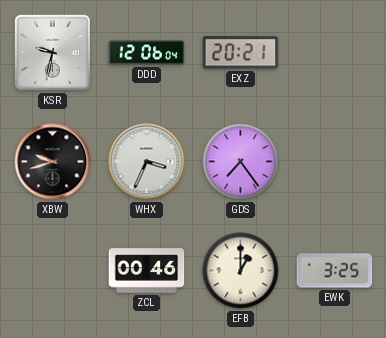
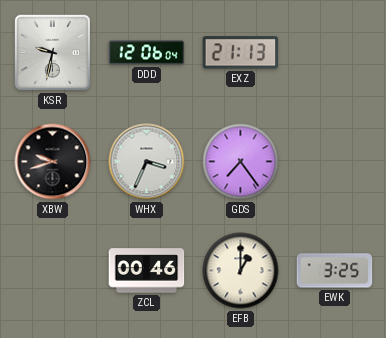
EXZ: 20:21 -> 21:13
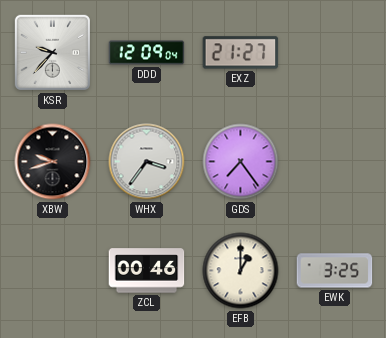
KSR: 9:32 -> 9:37
DDD: 12:06 -> 12:09
EXZ: 21:13 -> 21:27
WHX: 3:34 -> 3:36
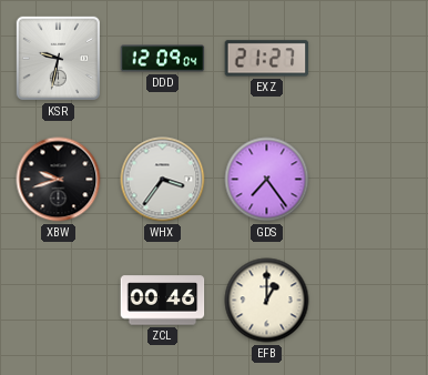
KSR: 9:37 -> 9:32
EWK: 3:25 -> none
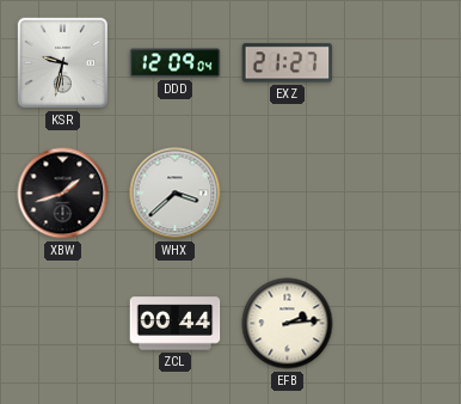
XBW: 9:42 -> 1:42
WHX: 3:36 -> 3:38
GDS: 7:24 -> none
ZCL: 00:46 -> 00:44
EFB: 1:00 -> 2:14
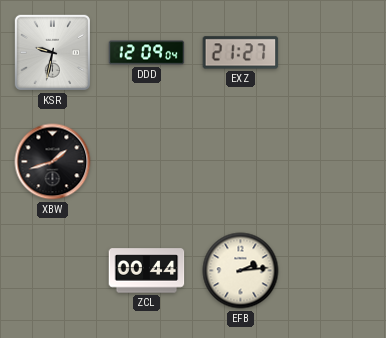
WHX: 3:38 -> none
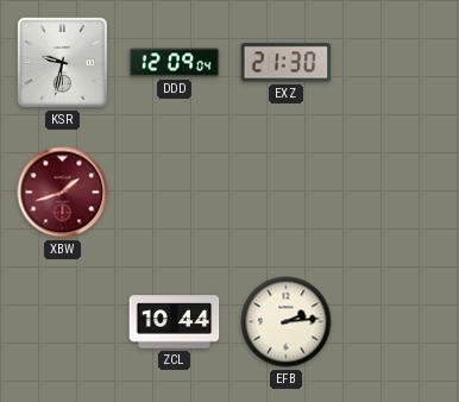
EXZ: 21:27 -> 21:30
XBW dial: black -> burgundy
ZCL: 00:44 -> 10:44
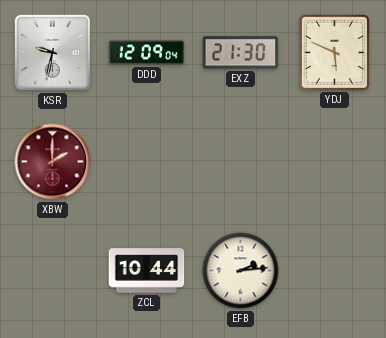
YDJ: none -> 5:49
XBW: 1:42 -> 2:00
